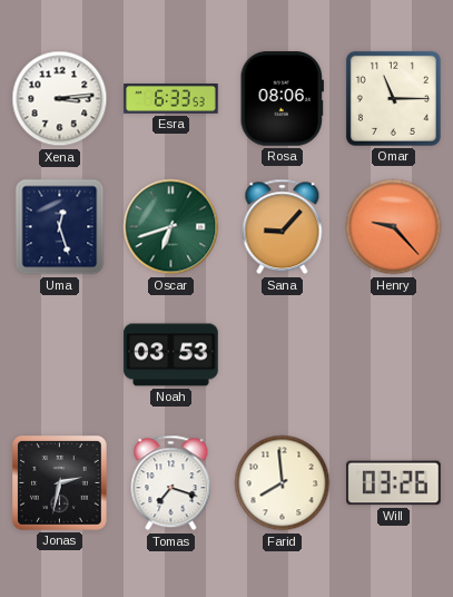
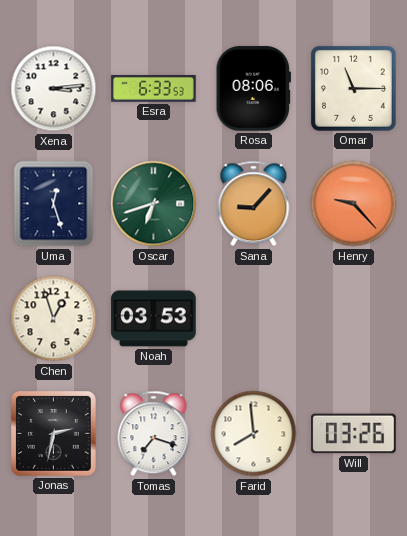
Chen: none -> 12:57
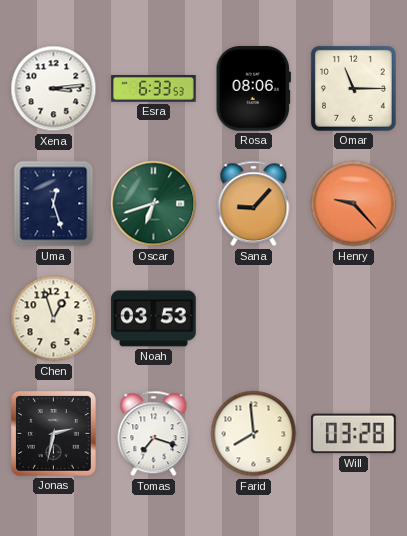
Will: 03:26 -> 03:28
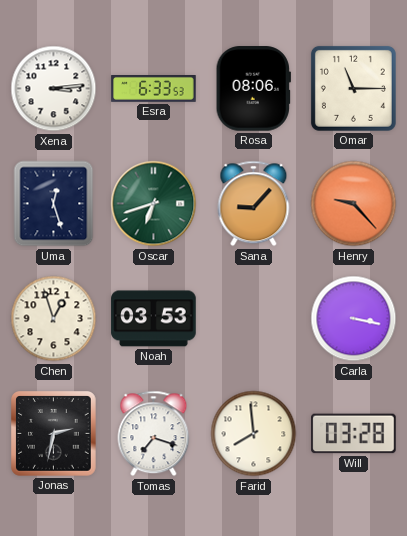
Carla: none -> 3:17
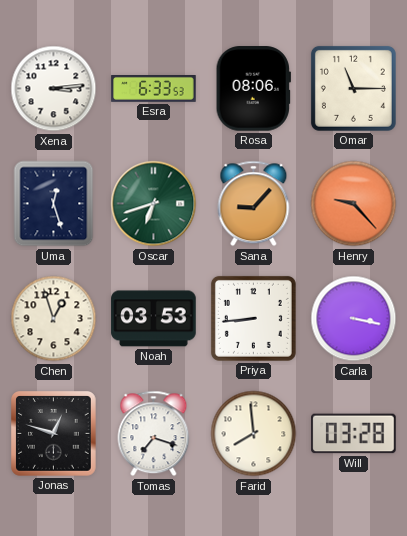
Priya: none -> 8:44
Jonas: 2:32 -> 12:48
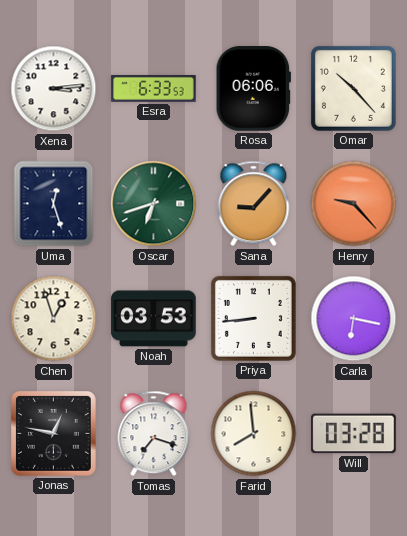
Rosa: 08:06 -> 06:06
Omar: 11:15 -> 10:23
Carla: 3:17 -> 6:17
Jonas: 12:48 -> 12:47
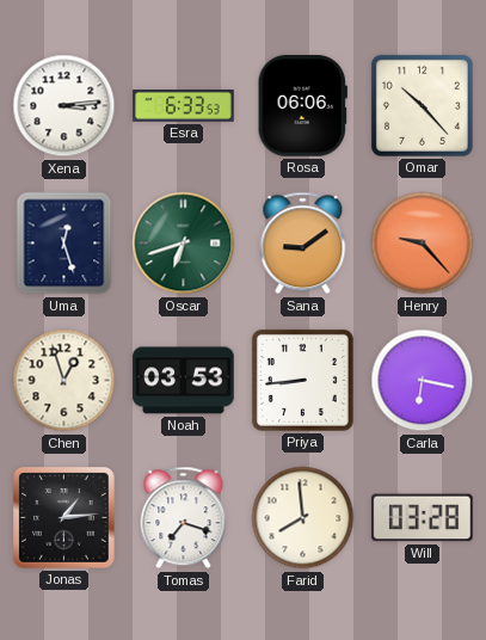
Sana: 9:07 -> 9:09
Jonas: 12:47 -> 1:14
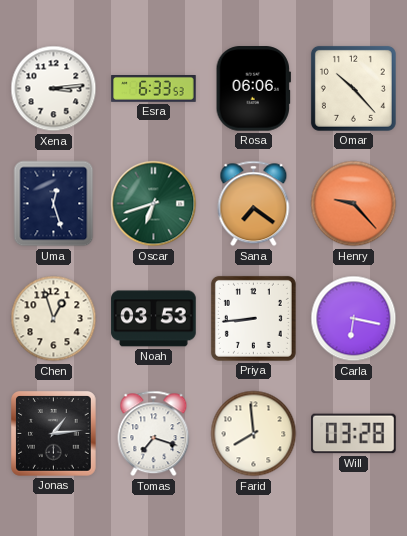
Sana: 9:09 -> 7:21
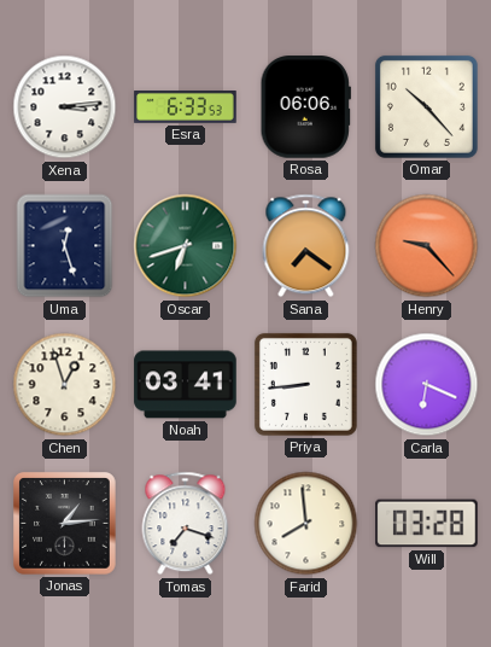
Noah: 03:53 -> 03:41
Carla: 6:17 -> 6:19
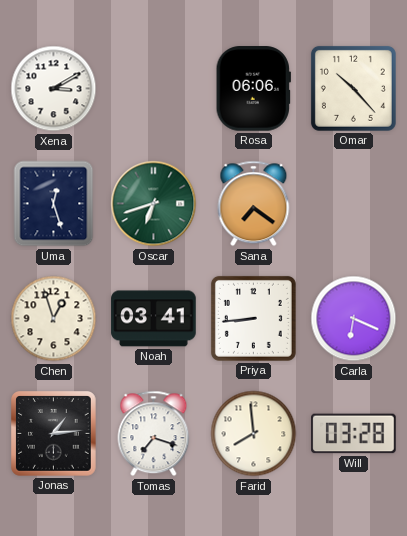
Xena: 3:14 -> 3:10
Esra: 6:33 -> none
Henry: 9:23 -> none
